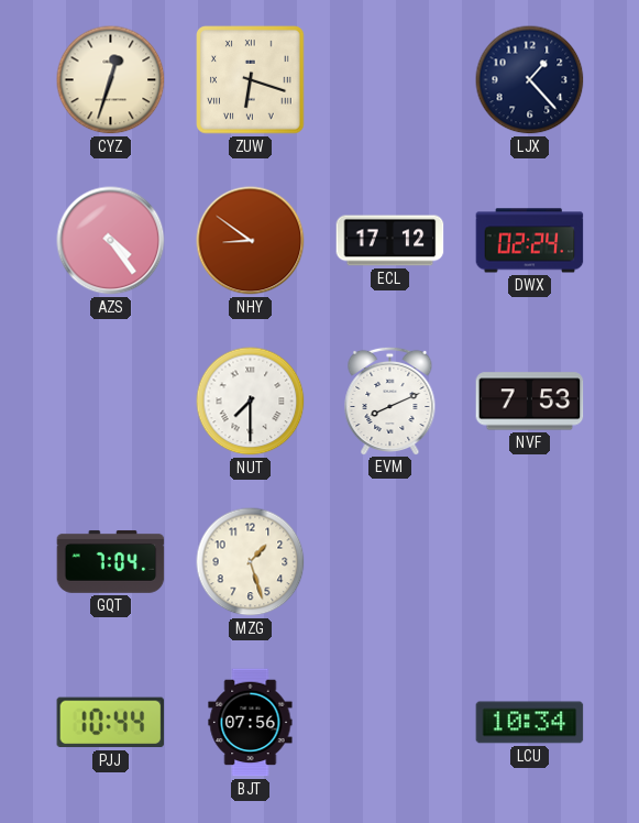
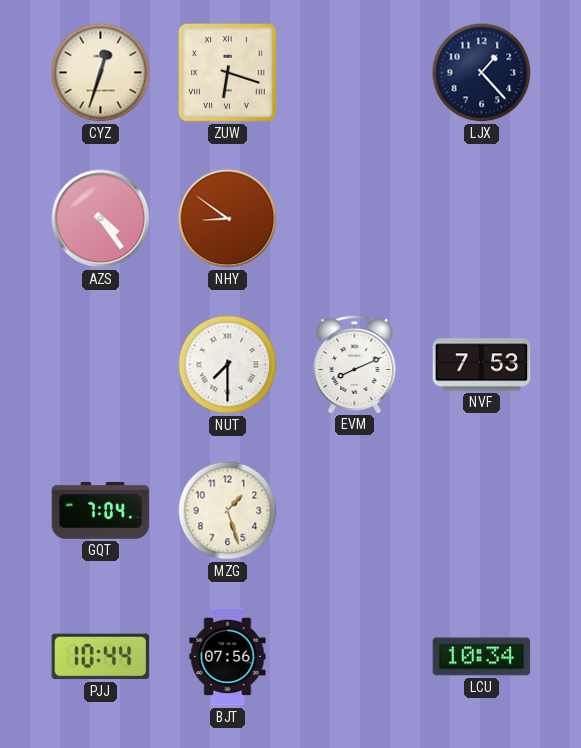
ECL: 17:12 -> none
DWX: 02:24 -> none
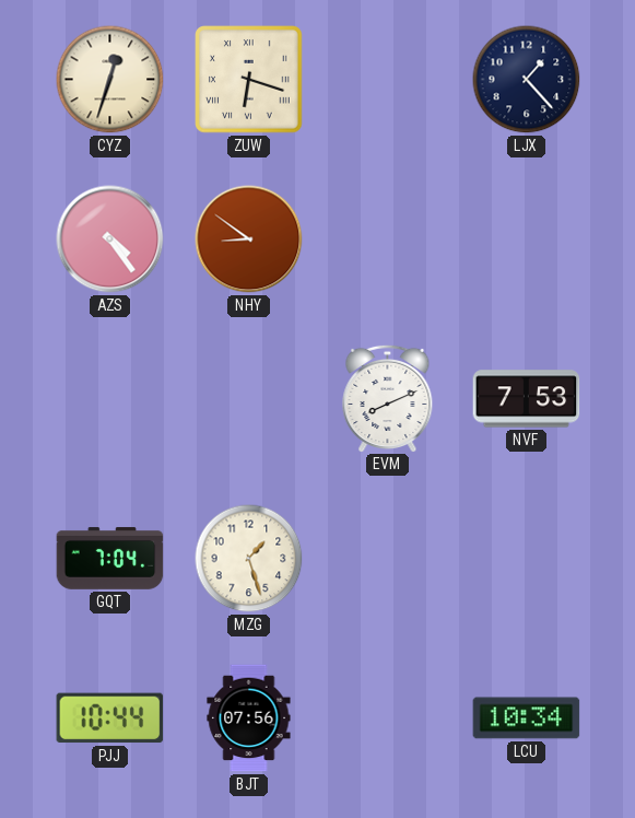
NUT: 7:30 -> none
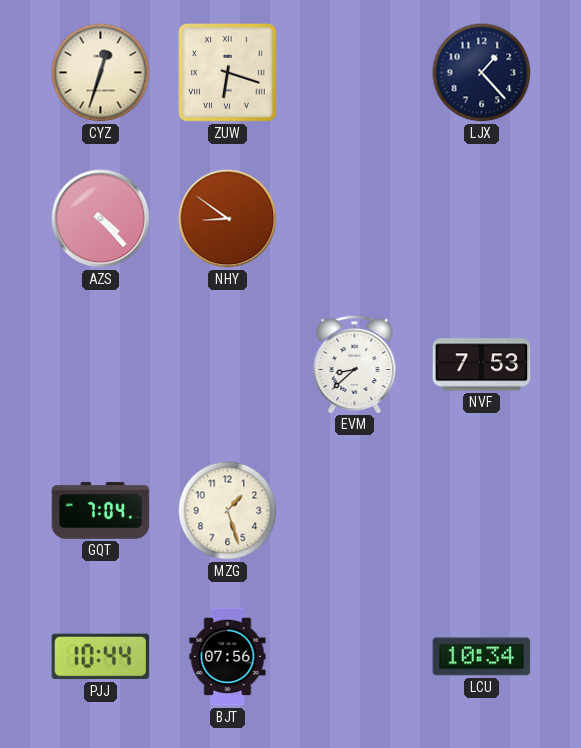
AZS: 4:24 -> 4:23
EVM: 8:11 -> 8:38
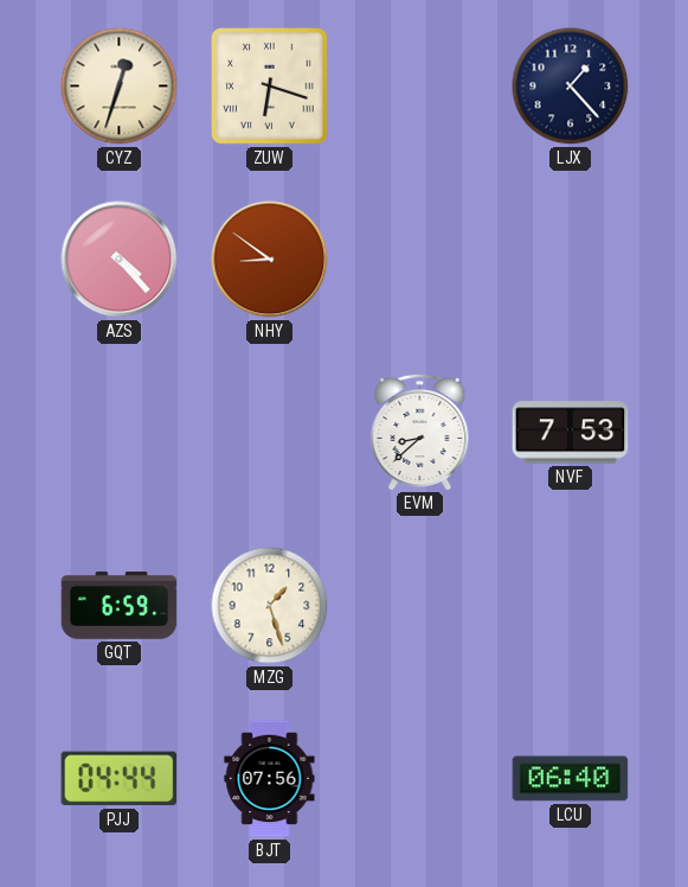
GQT: 7:04 -> 6:59
PJJ: 10:44 -> 04:44
LCU: 10:34 -> 06:40
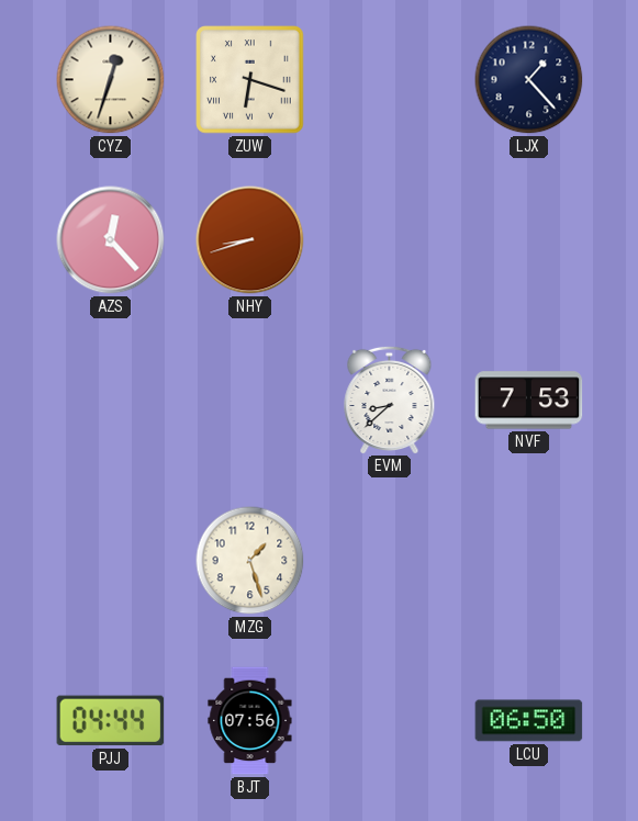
AZS: 4:23 -> 12:23
NHY: 8:51 -> 8:42
GQT: 6:59 -> none
LCU: 06:40 -> 06:50
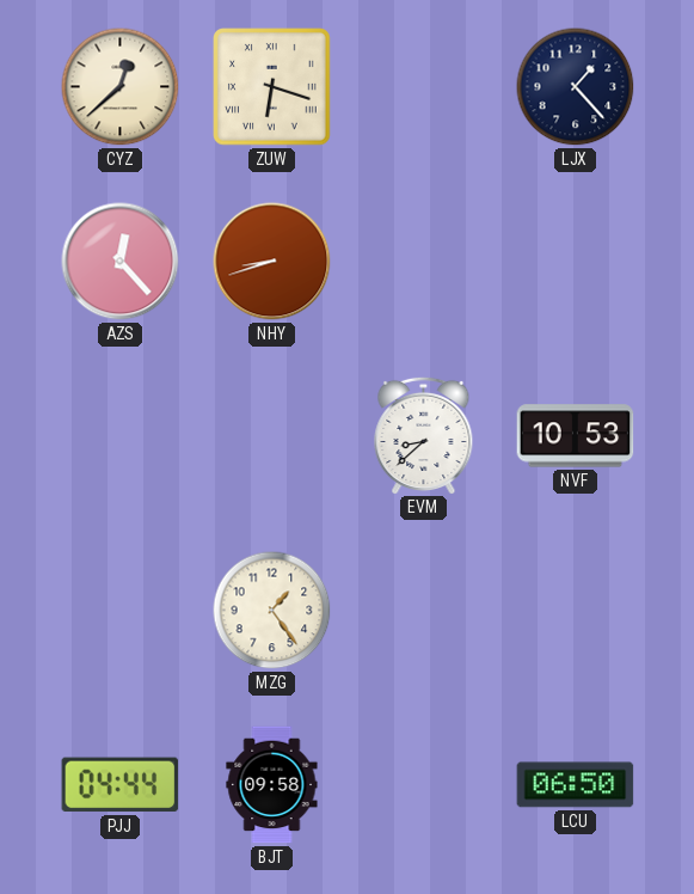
CYZ: 12:33 -> 12:38
NVF: 7:53 -> 10:53
MZG: 1:27 -> 1:24
BJT: 07:56 -> 09:58
